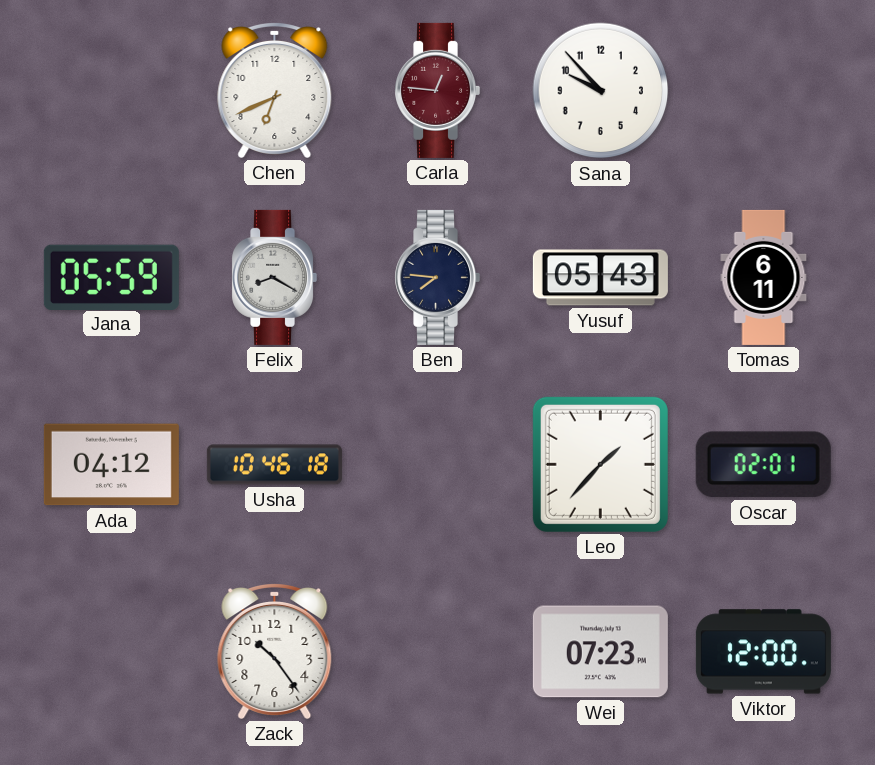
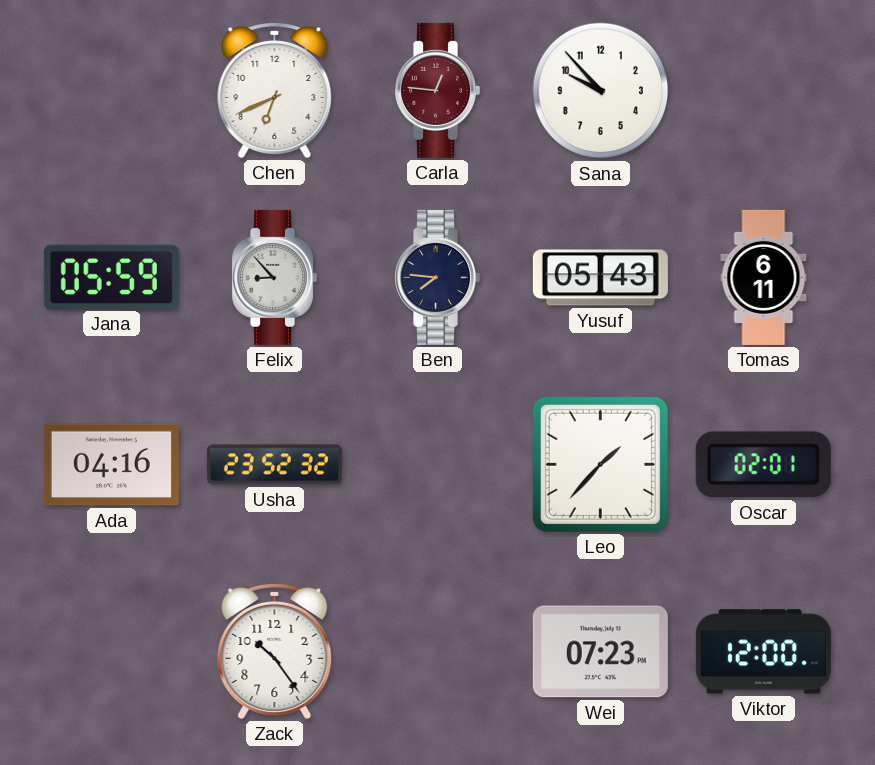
Felix: 8:20 -> 8:53
Ada: 04:12 -> 04:16
Usha: 10:46 -> 23:52
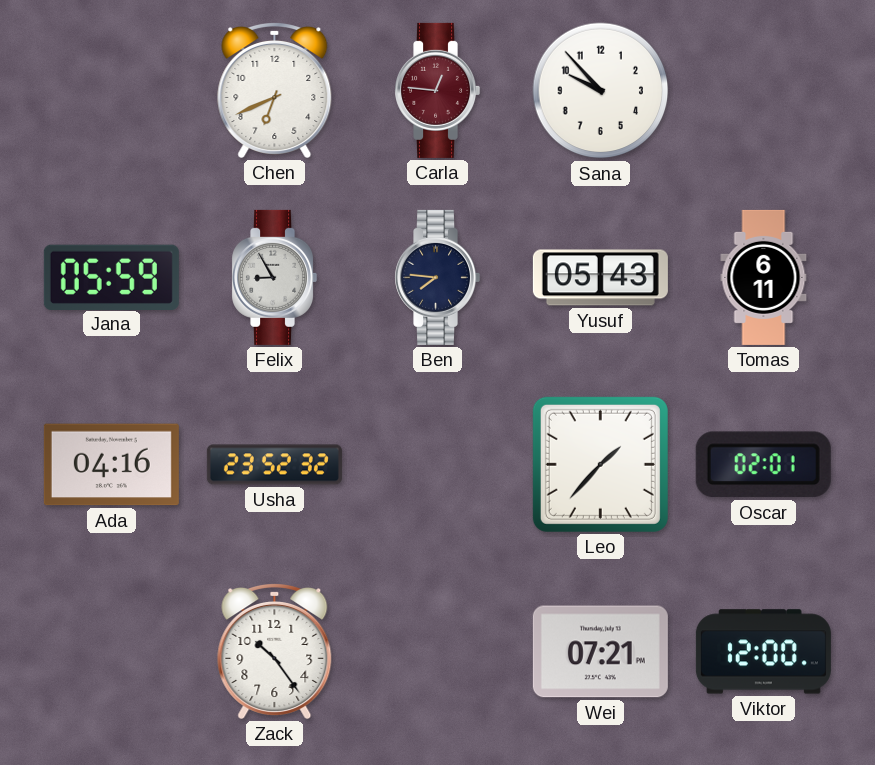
Felix: 8:53 -> 8:55
Wei: 07:23 -> 07:21
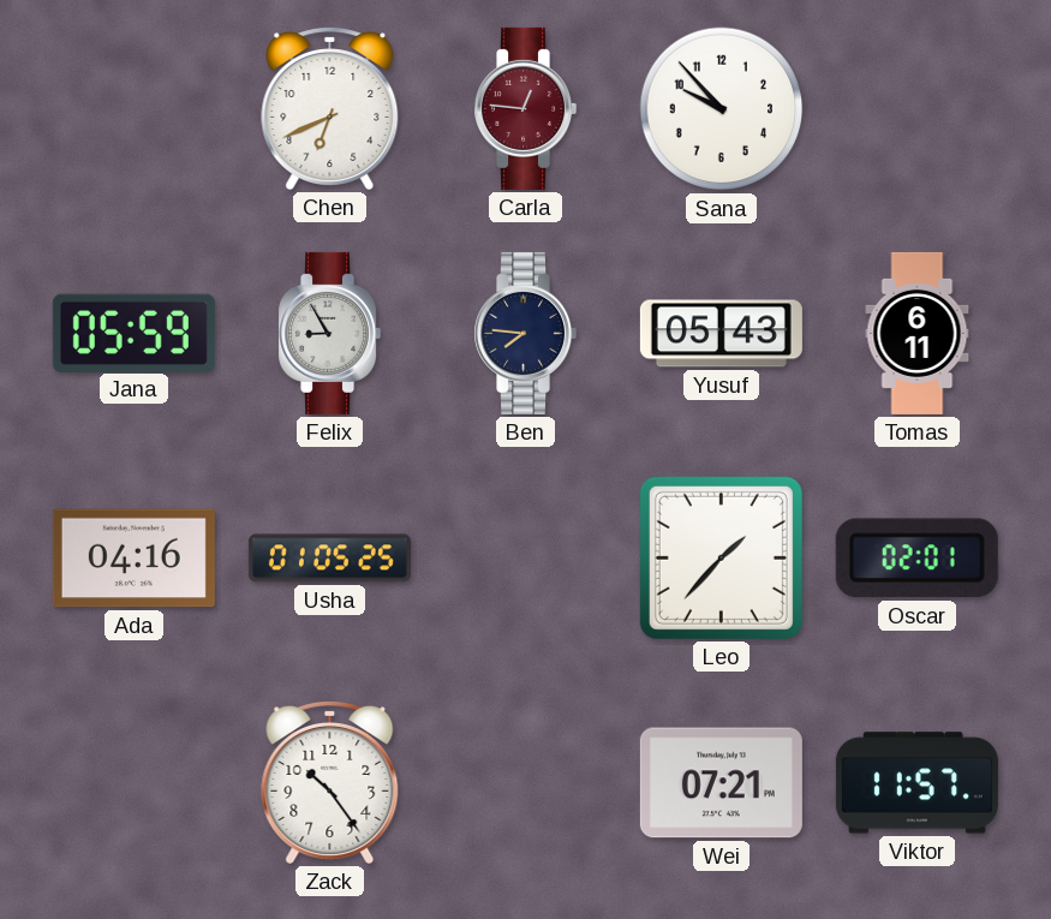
Usha: 23:52 -> 01:05
Viktor: 12:00 -> 11:57
